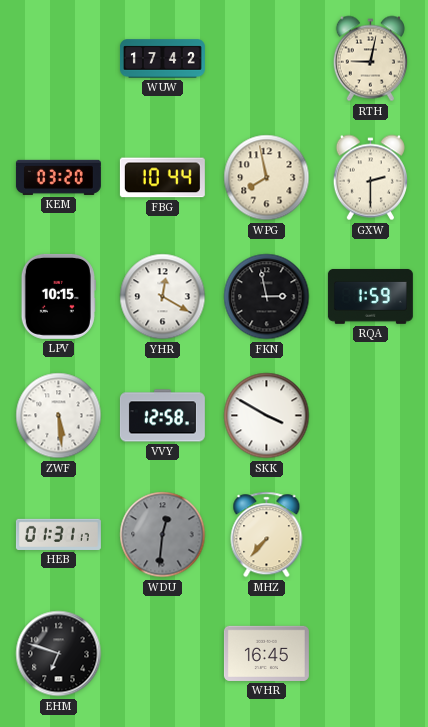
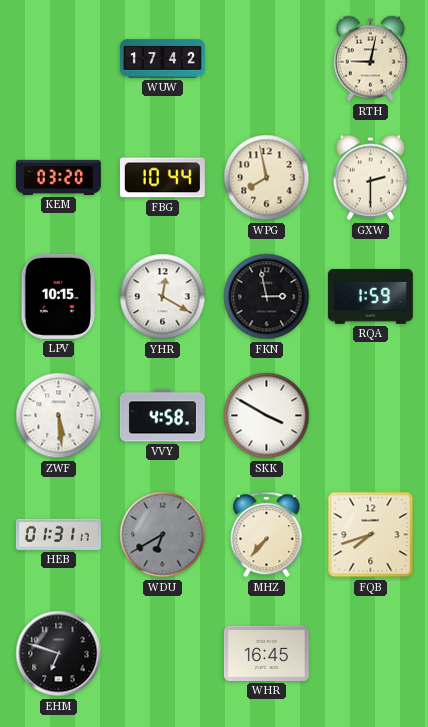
VVY: 12:58 -> 4:58
WDU: 12:31 -> 6:40
FQB: none -> 7:42
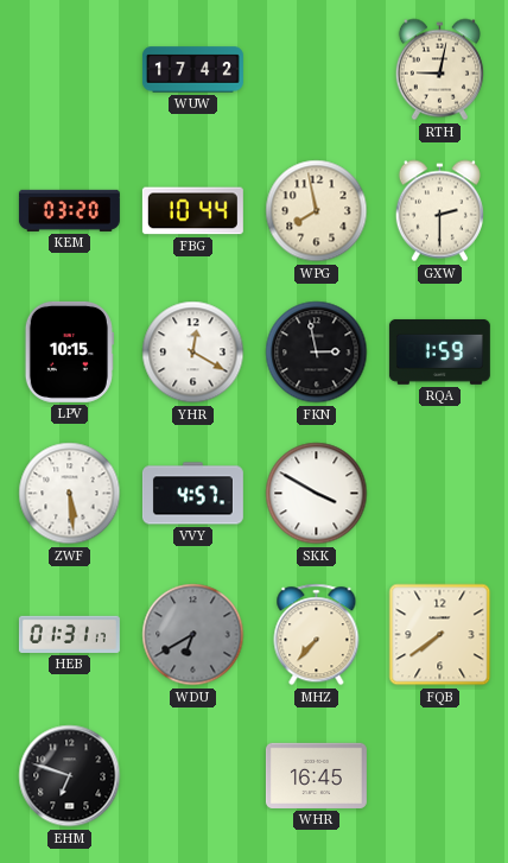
VVY: 4:58 -> 4:57
FQB: 7:42 -> 7:39
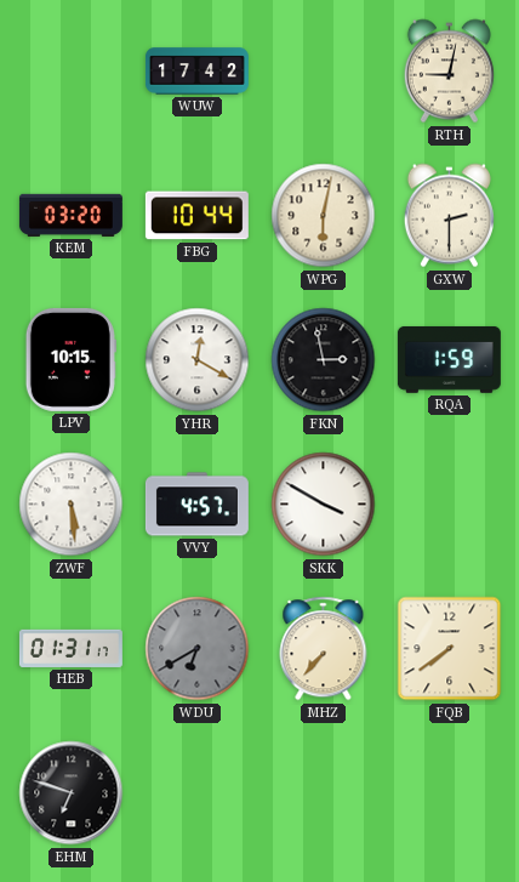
WPG: 7:58 -> 6:02
WHR: 16:45 -> none
